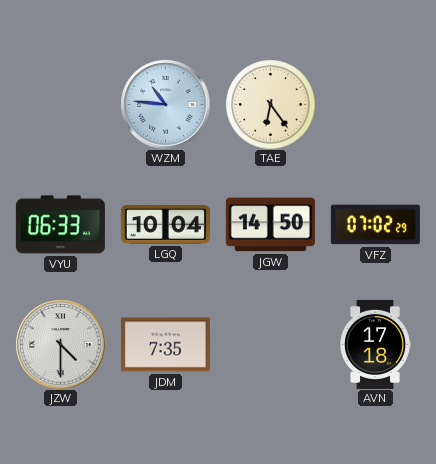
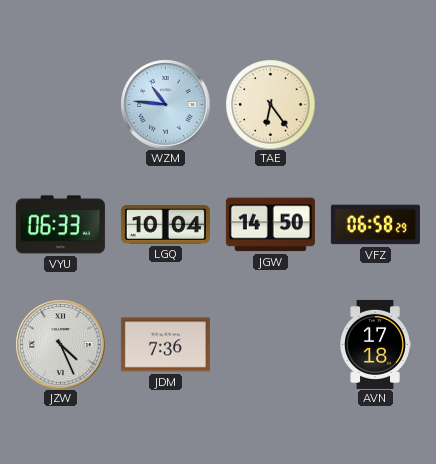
VFZ: 07:02 -> 06:58
JZW: 4:30 -> 4:26
JDM: 7:35 -> 7:36
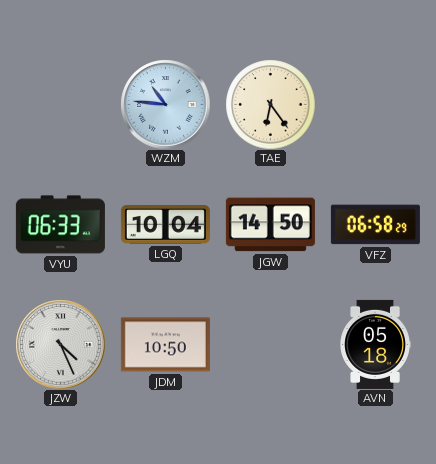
JDM: 7:36 -> 10:50
AVN: 17:18 -> 05:18
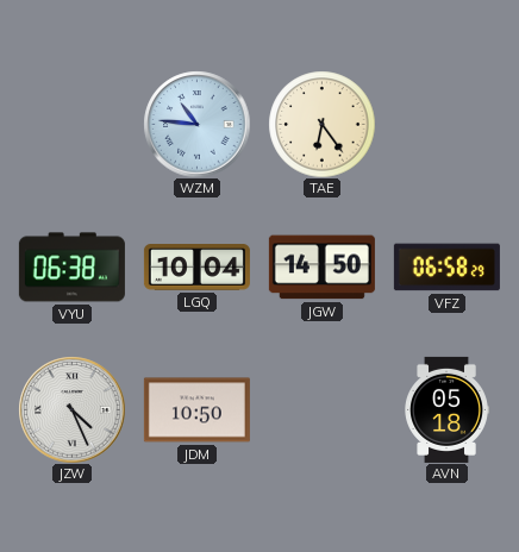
VYU: 06:33 -> 06:38
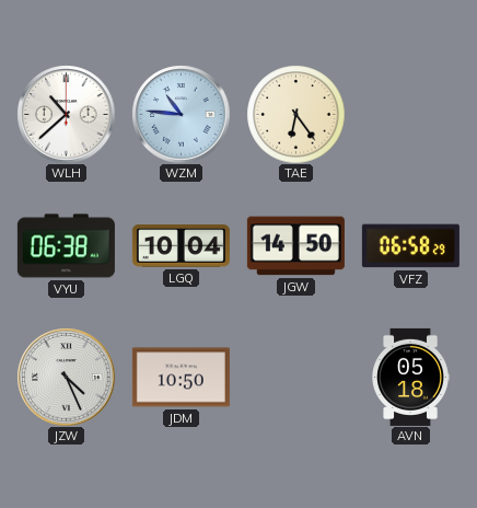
WLH: none -> 10:38
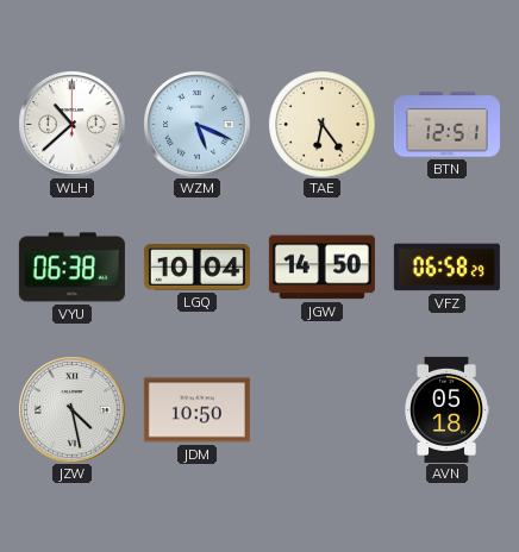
WZM: 10:46 -> 5:19
BTN: none -> 12:51
JZW: 4:26 -> 4:28
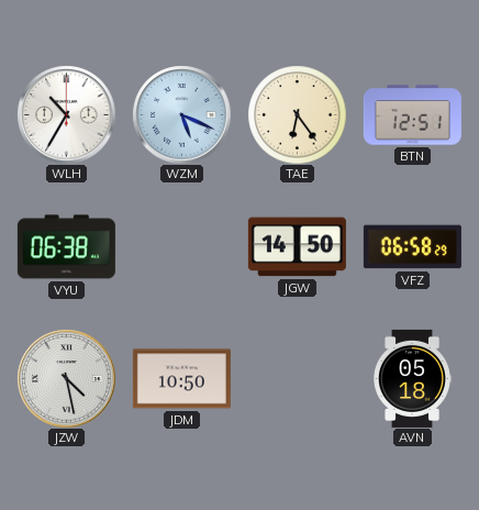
WLH: 10:38 -> 10:35
LGQ: 10:04 -> none
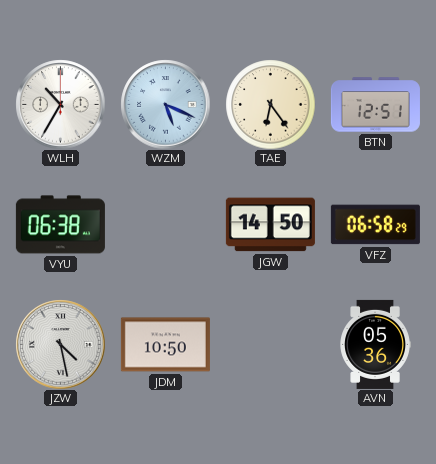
AVN: 05:18 -> 05:36
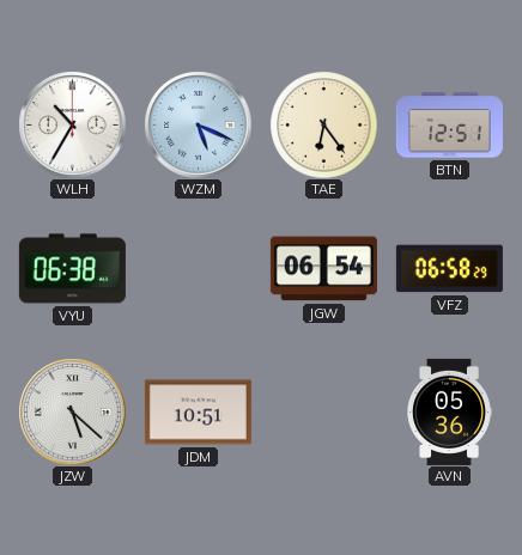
JGW: 14:50 -> 06:54
JZW: 4:28 -> 5:22
JDM: 10:50 -> 10:51
